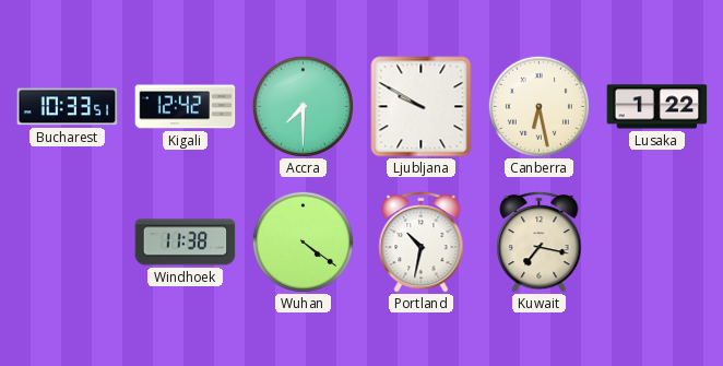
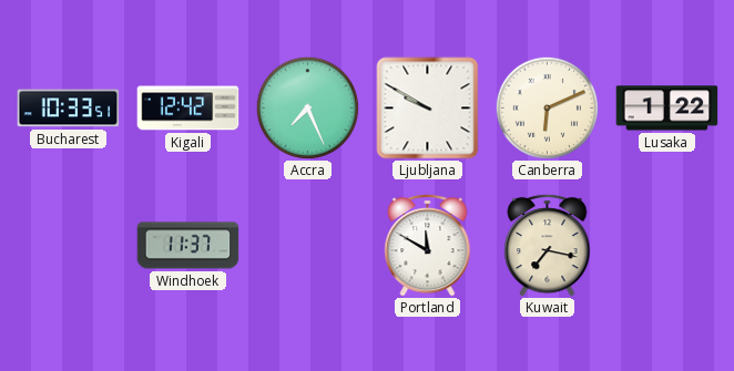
Accra: 7:30 -> 7:26
Canberra: 6:28 -> 6:11
Windhoek: 11:38 -> 11:37
Wuhan: 4:21 -> none
Portland: 10:32 -> 11:50
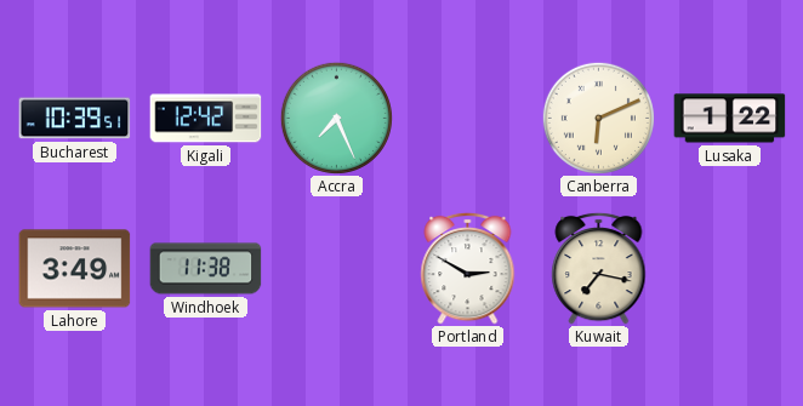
Bucharest: 10:33 -> 10:39
Ljubljana: 9:50 -> none
Lahore: none -> 3:49
Windhoek: 11:37 -> 11:38
Portland: 11:50 -> 2:50
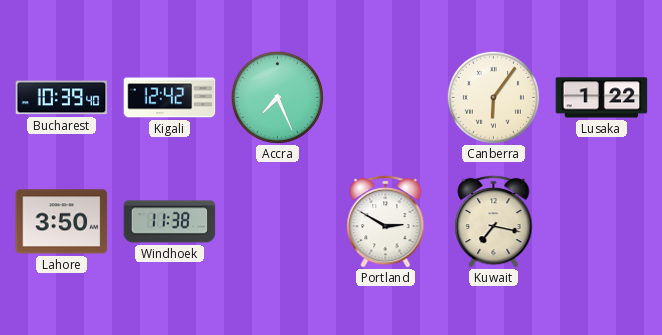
Bucharest: 10:39:51 -> 10:39:40
Canberra: 6:11 -> 6:06
Lahore: 3:49 -> 3:50
